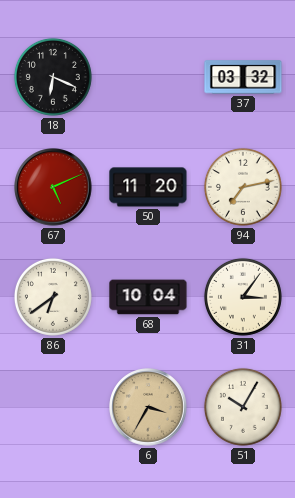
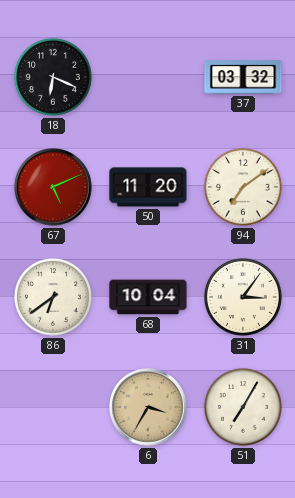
94: 7:13 -> 7:09
51: 10:05 -> 7:05
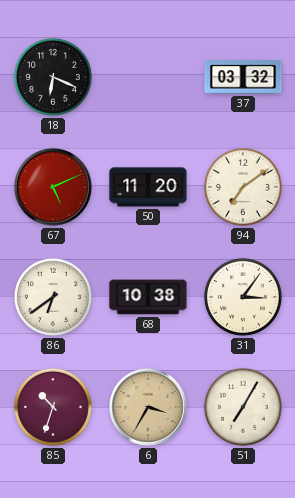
68: 10:04 -> 10:38
85: none -> 10:33
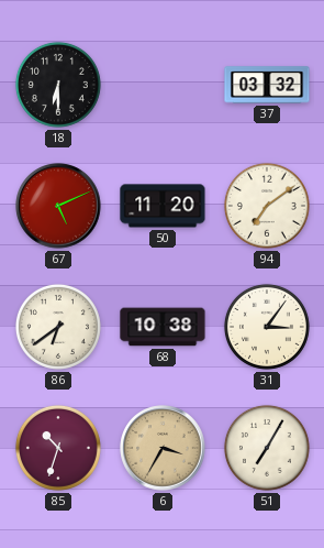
18: 6:19 -> 6:30
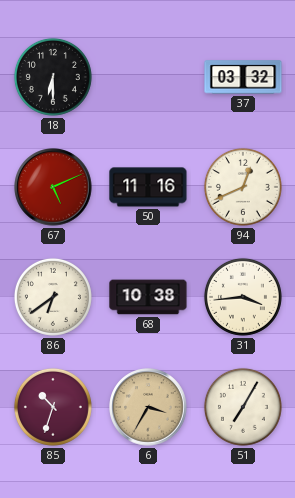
50: 11:20 -> 11:16
94: 7:09 -> 12:41
31: 3:06 -> 3:44
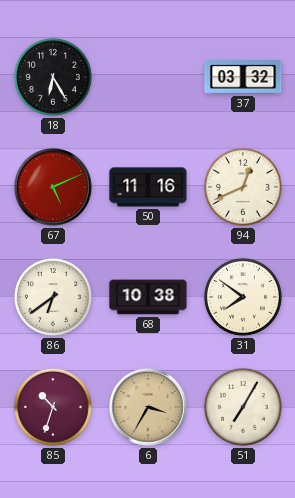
18: 6:30 -> 6:25
31: 3:44 -> 7:51
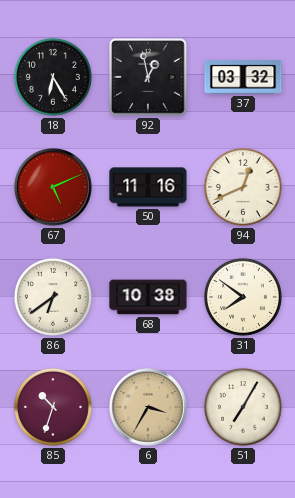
92: none -> 12:58
